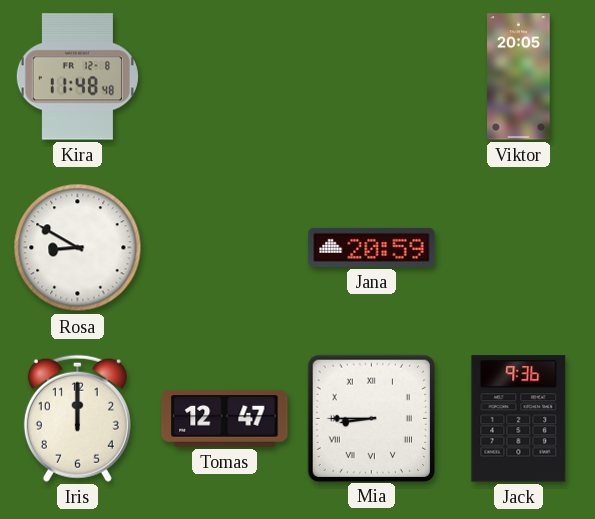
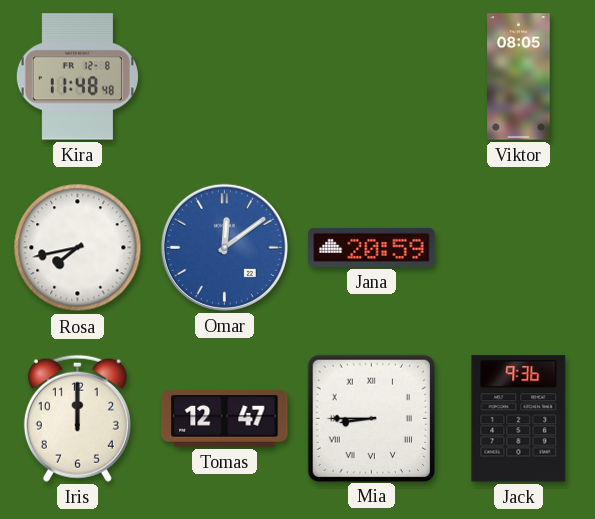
Viktor: 20:05 -> 08:05
Rosa: 8:50 -> 7:43
Omar: none -> 12:09
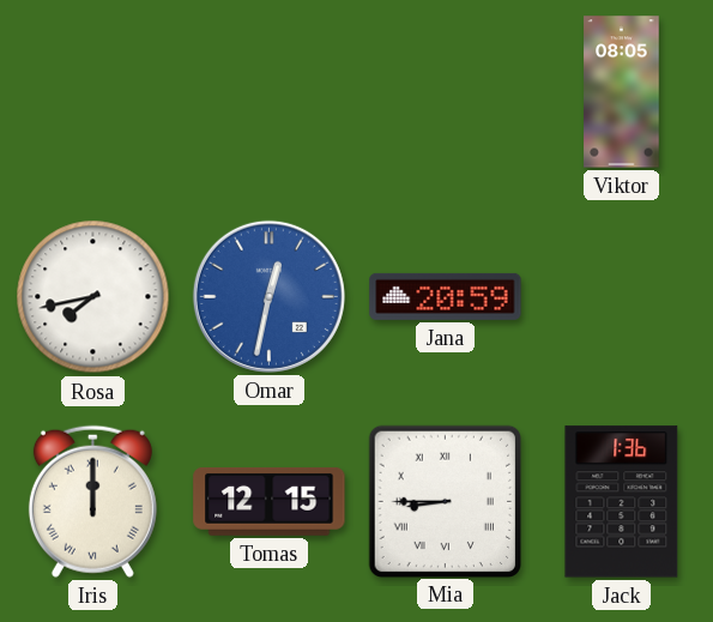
Kira: 11:48 -> none
Omar: 12:09 -> 12:32
Iris numerals: Arabic -> Roman
Tomas: 12:47 -> 12:15
Jack: 9:36 -> 1:36
